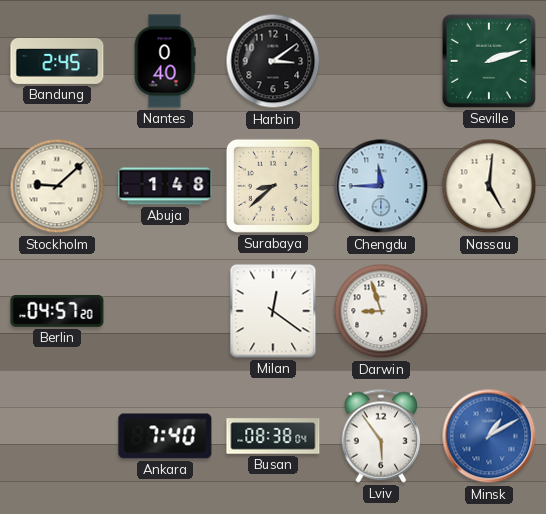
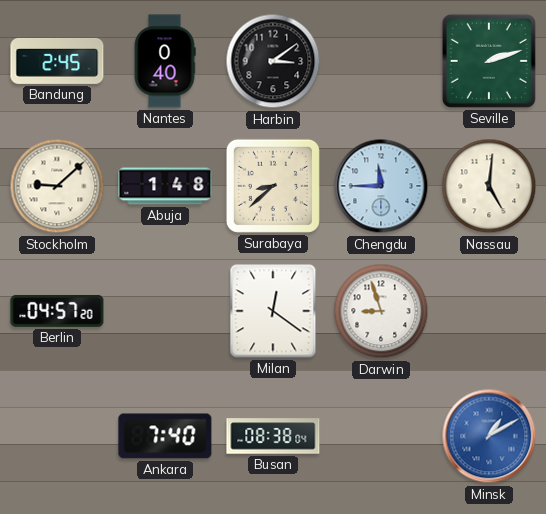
Lviv: 5:54 -> none
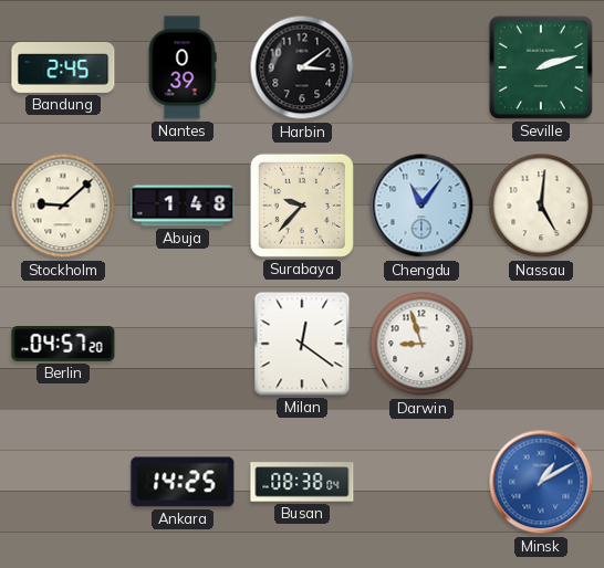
Nantes: 0:40 -> 0:39
Surabaya: 8:38 -> 9:37
Chengdu: 11:45 -> 11:06
Ankara: 7:40 -> 14:25
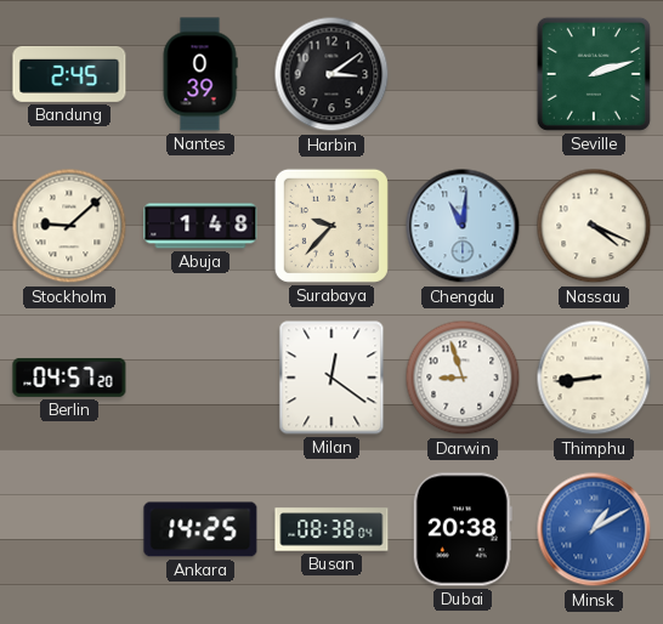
Chengdu: 11:06 -> 11:01
Nassau: 5:01 -> 4:19
Thimphu: none -> 8:44
Dubai: none -> 20:38
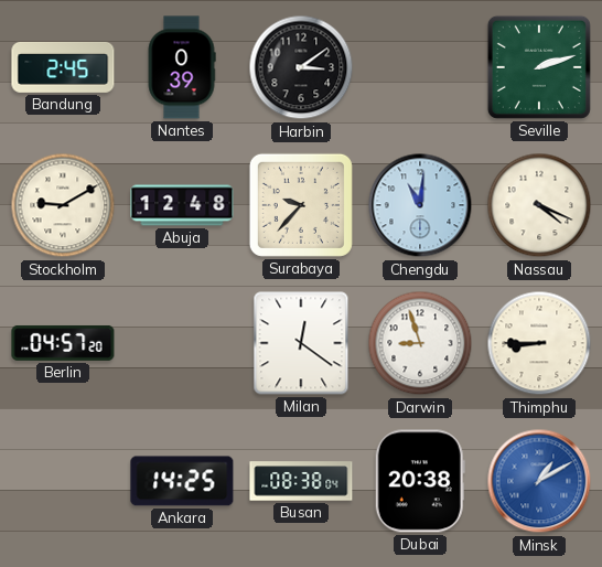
Stockholm: 9:08 -> 9:10
Abuja: 1:48 -> 12:48
Thimphu: 8:44 -> 8:45
